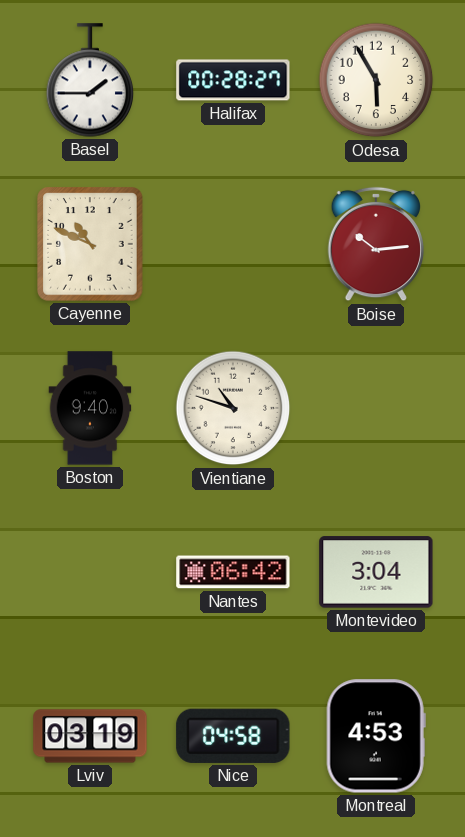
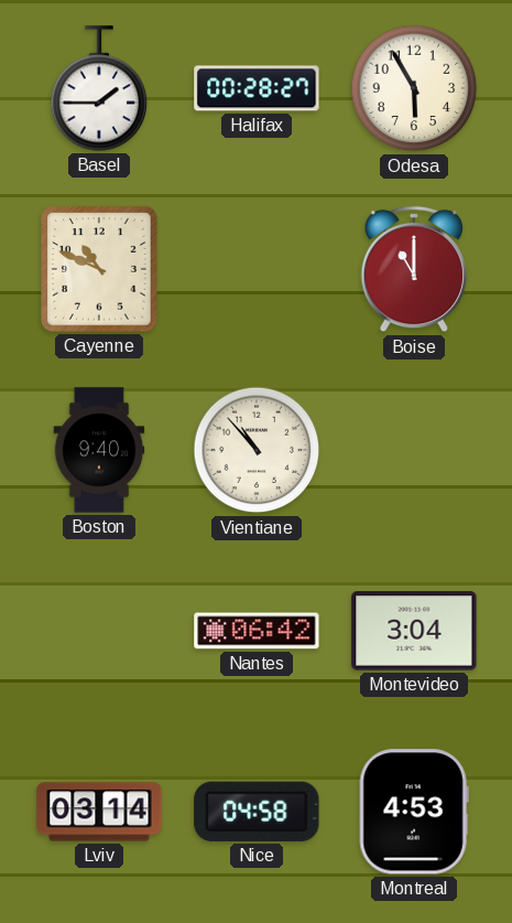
Boise: 10:14 -> 11:00
Vientiane: 10:48 -> 10:53
Lviv: 03:19 -> 03:14
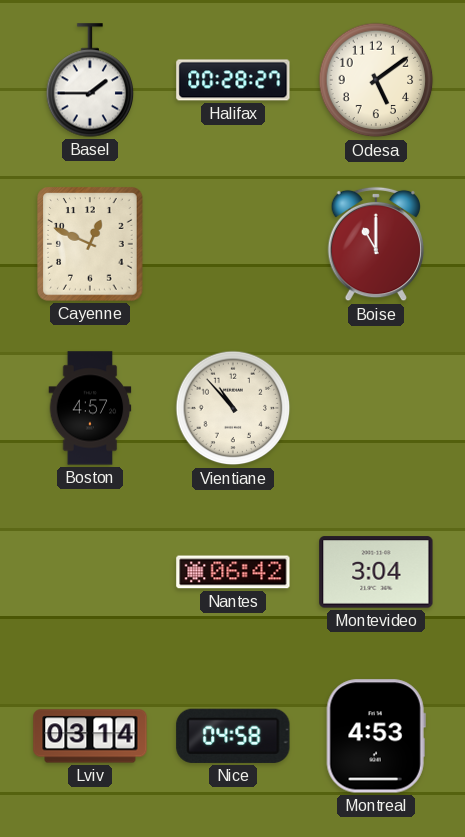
Odesa: 5:55 -> 5:09
Cayenne: 10:49 -> 12:49
Boston: 9:40 -> 4:57
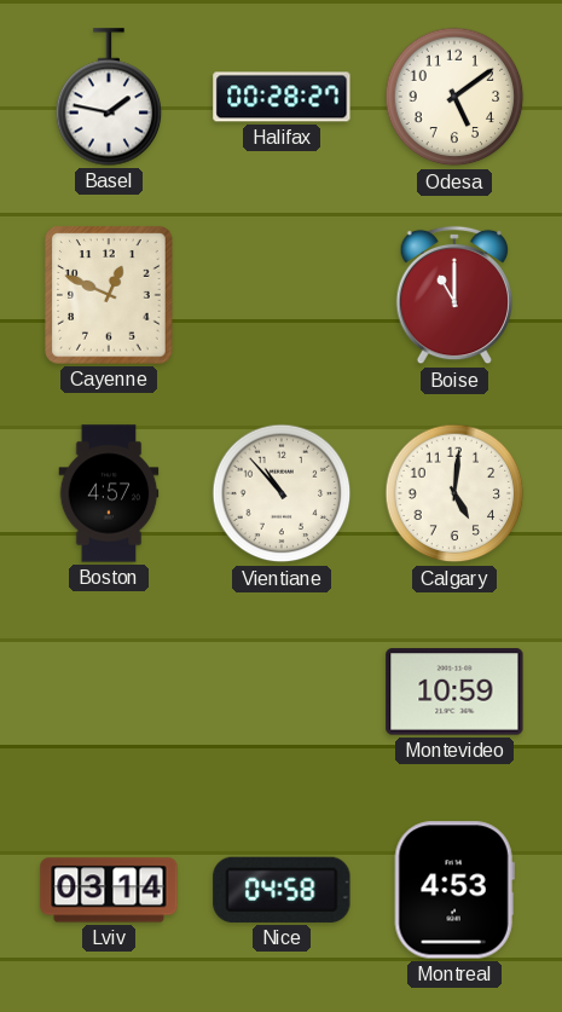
Basel: 1:45 -> 1:47
Calgary: none -> 5:01
Nantes: 06:42 -> none
Montevideo: 3:04 -> 10:59
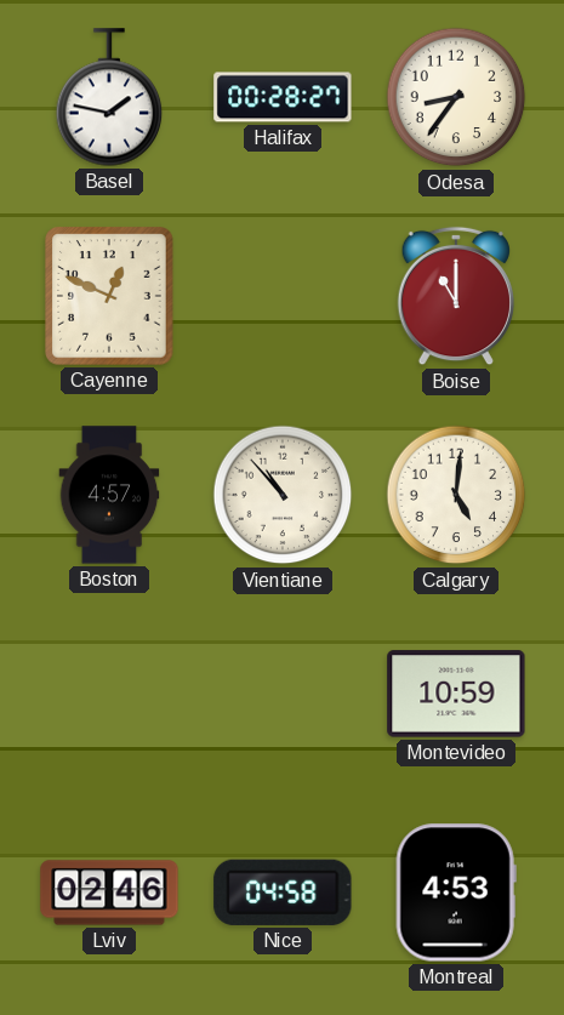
Odesa: 5:09 -> 8:36
Lviv: 03:14 -> 02:46
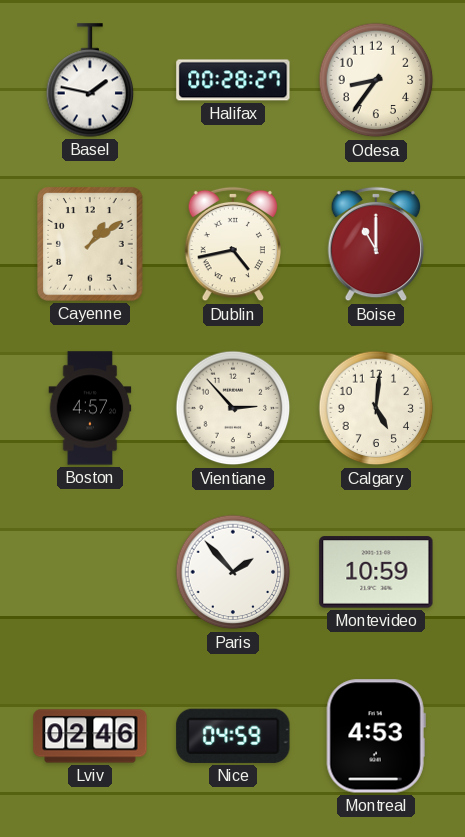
Cayenne: 12:49 -> 1:09
Dublin: none -> 4:43
Vientiane: 10:53 -> 2:53
Paris: none -> 1:53
Nice: 04:58 -> 04:59
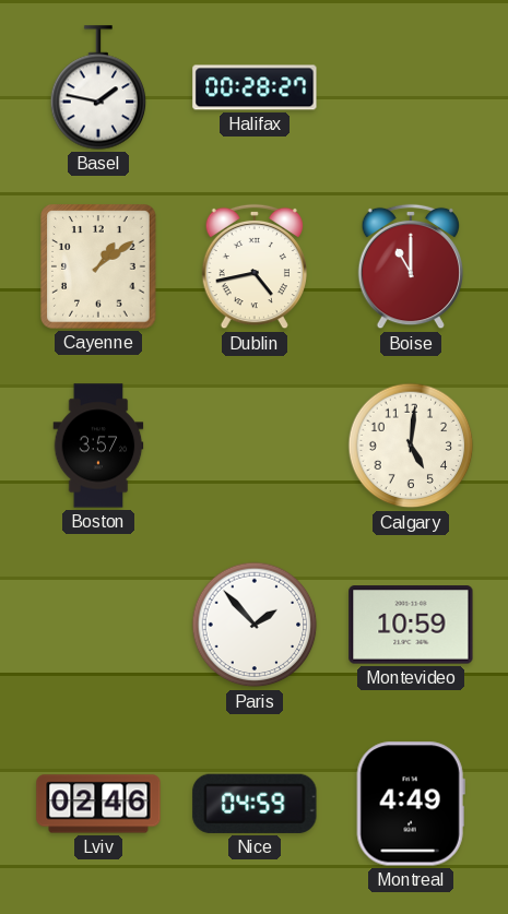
Odesa: 8:36 -> none
Boston: 4:57 -> 3:57
Vientiane: 2:53 -> none
Montreal: 4:53 -> 4:49
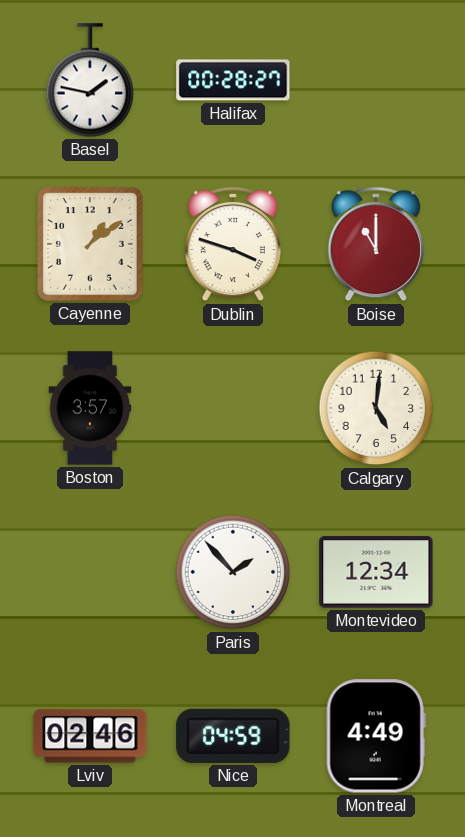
Dublin: 4:43 -> 3:48
Montevideo: 10:59 -> 12:34
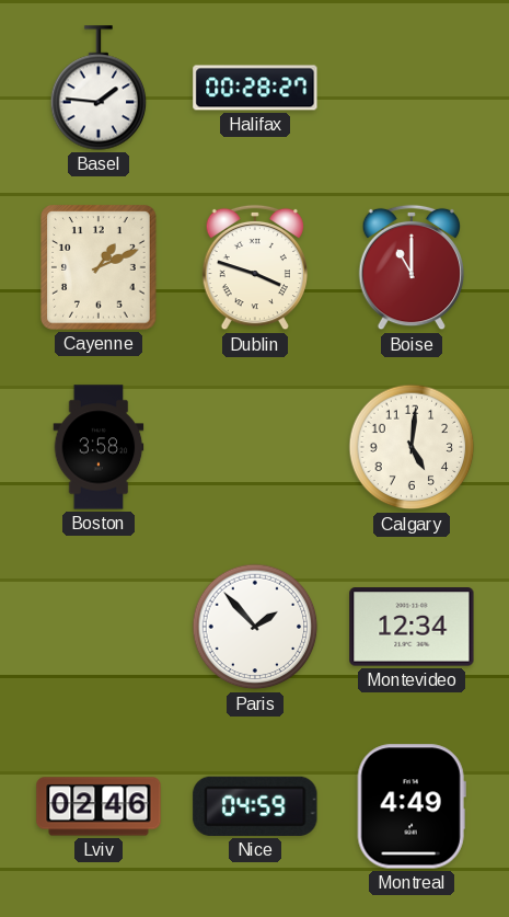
Basel: 1:47 -> 1:46
Cayenne: 1:09 -> 1:11
Boston: 3:57 -> 3:58
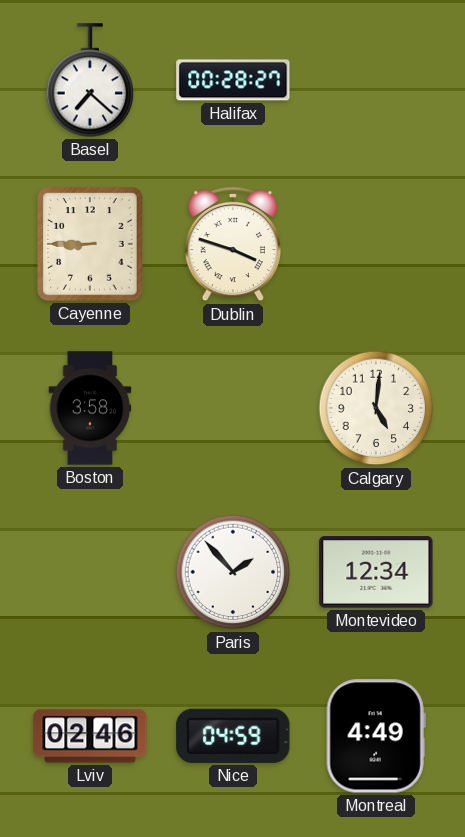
Basel: 1:46 -> 7:22
Cayenne: 1:11 -> 8:45
Boise: 11:00 -> none
